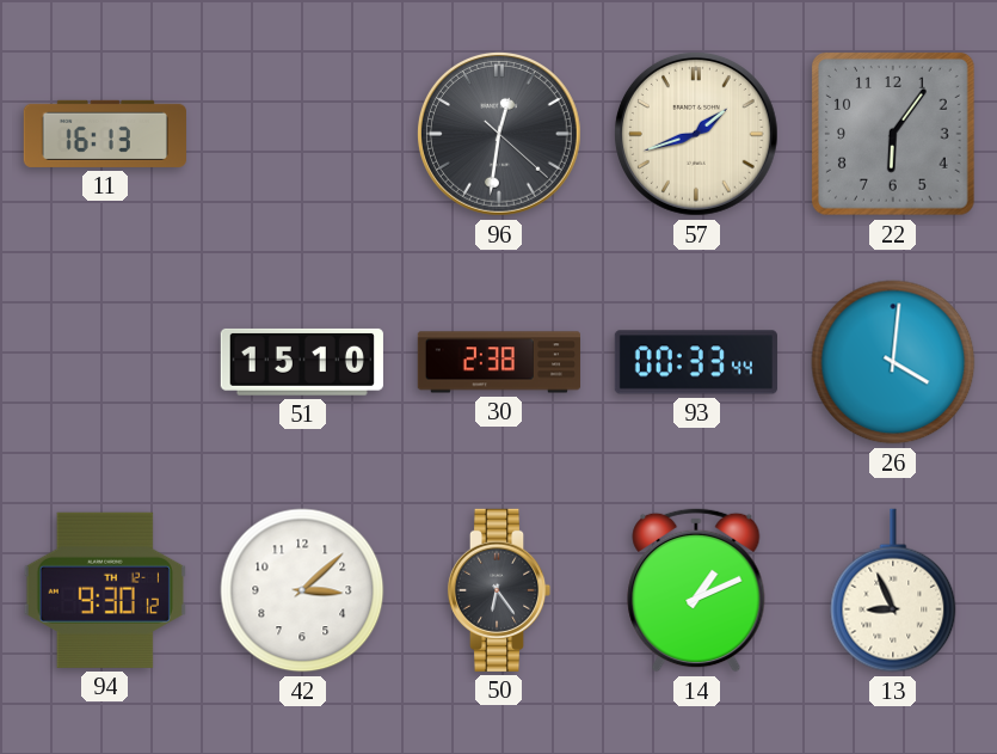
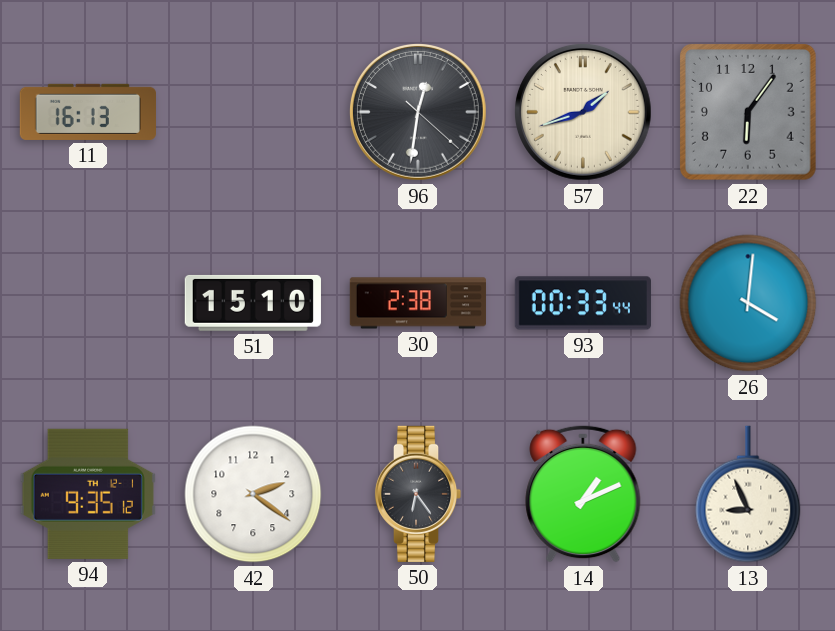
94: 9:30 -> 9:35
42: 3:08 -> 2:21
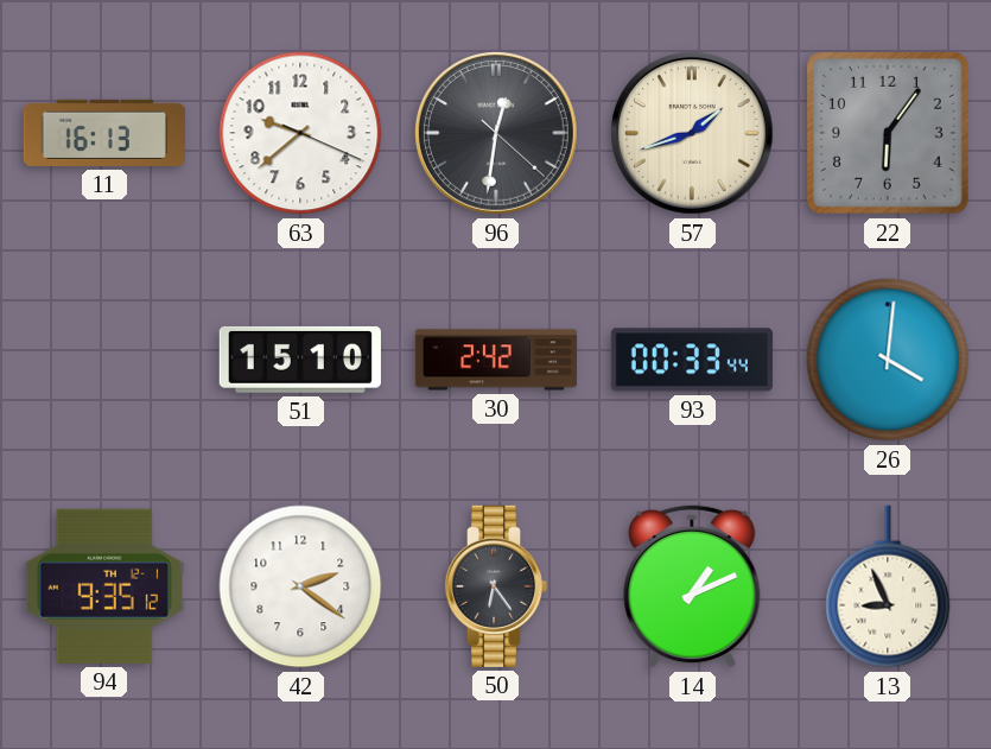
63: none -> 9:38
30: 2:38 -> 2:42
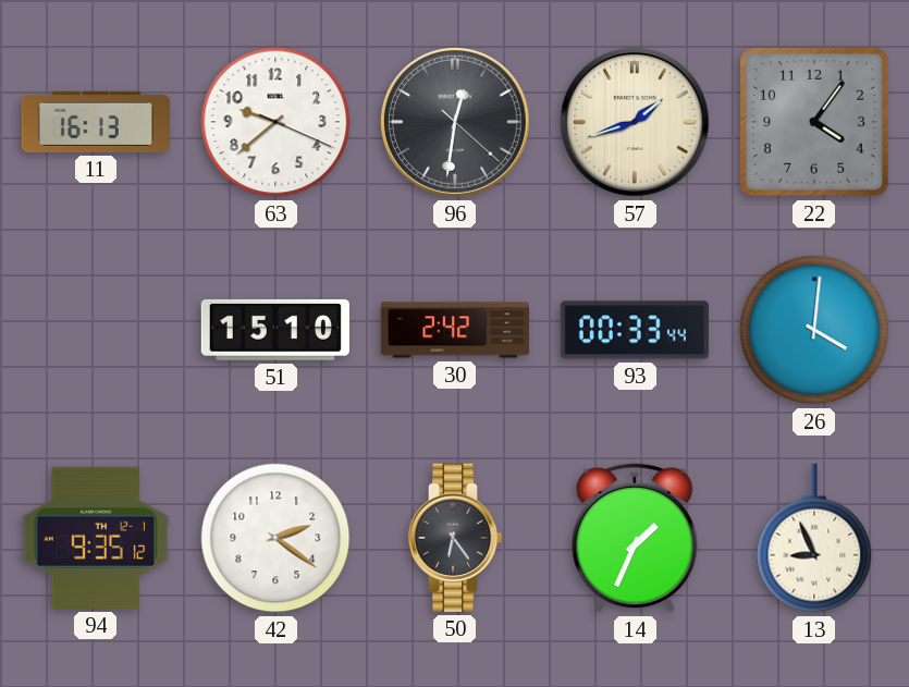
22: 6:06 -> 4:06
14: 1:11 -> 1:34
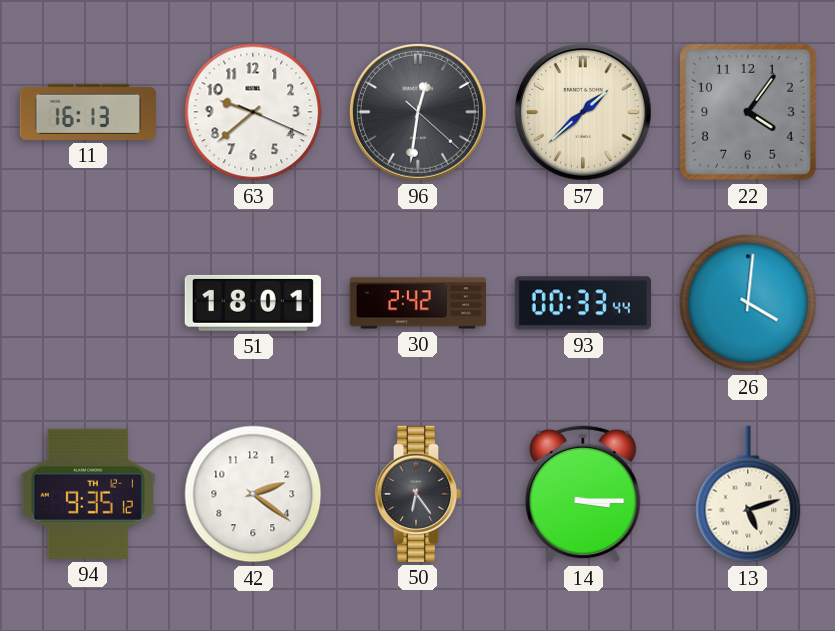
57: 1:42 -> 1:38
51: 15:10 -> 18:01
14: 1:34 -> 3:15
13: 8:56 -> 5:12
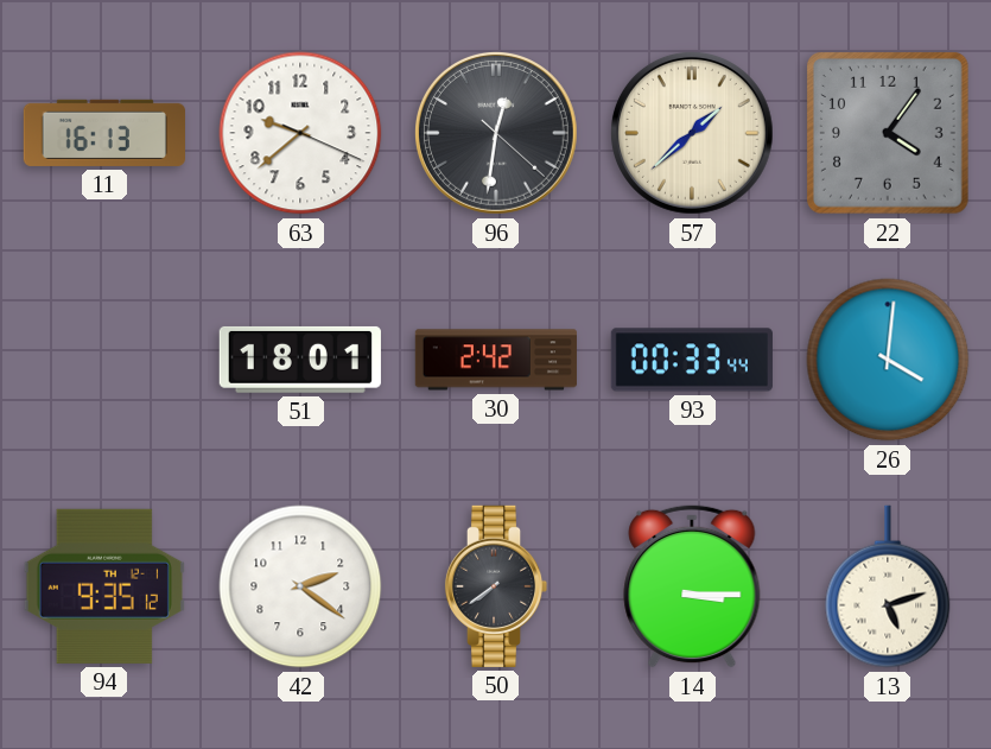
50: 6:24 -> 7:39
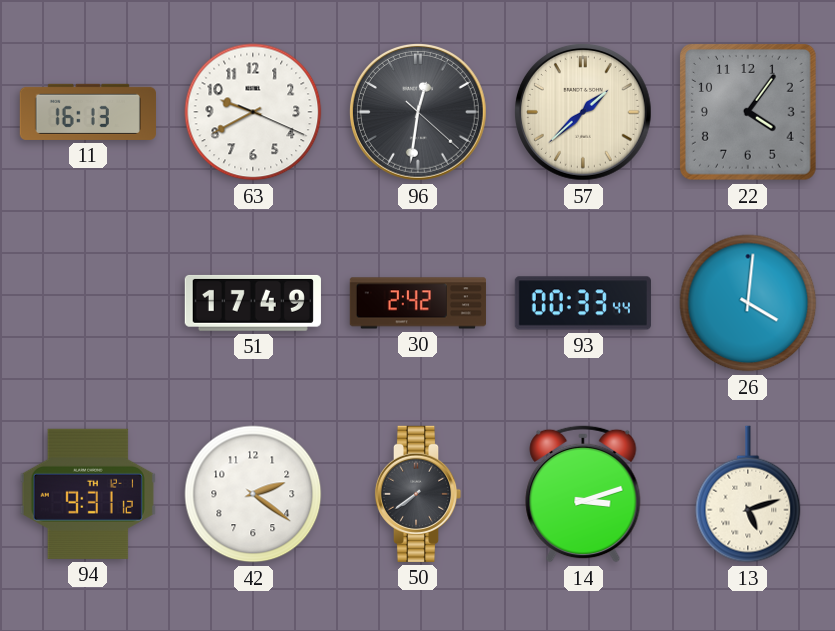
63: 9:38 -> 9:40
51: 18:01 -> 17:49
94: 9:35 -> 9:31
14: 3:15 -> 3:12
